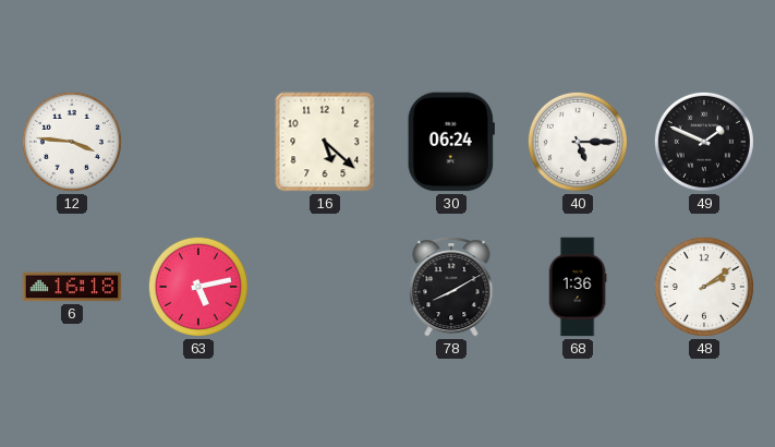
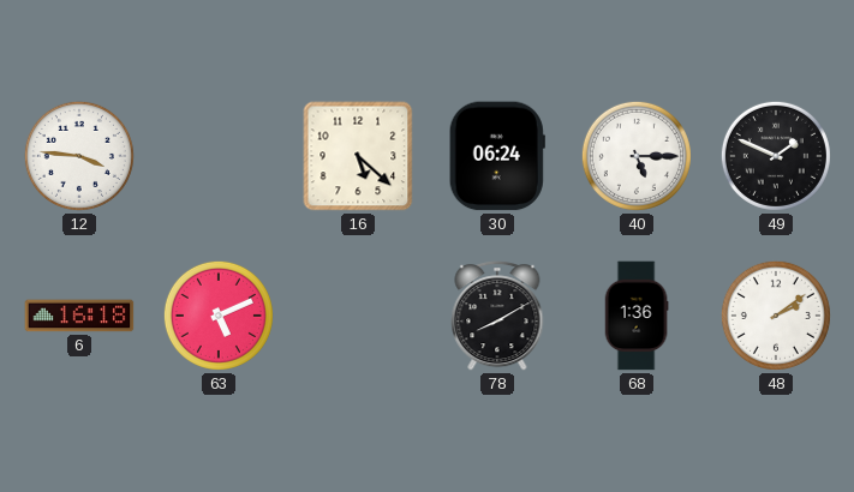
63: 5:13 -> 5:11
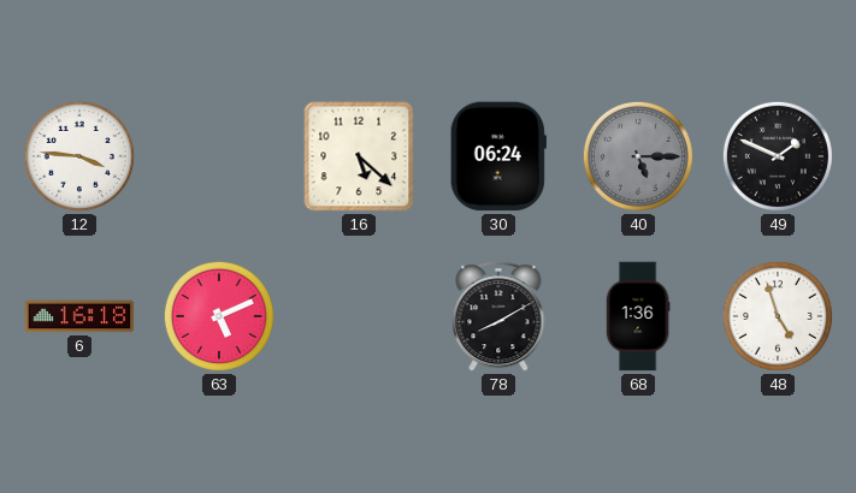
40 dial: white -> grey
48: 2:09 -> 4:57
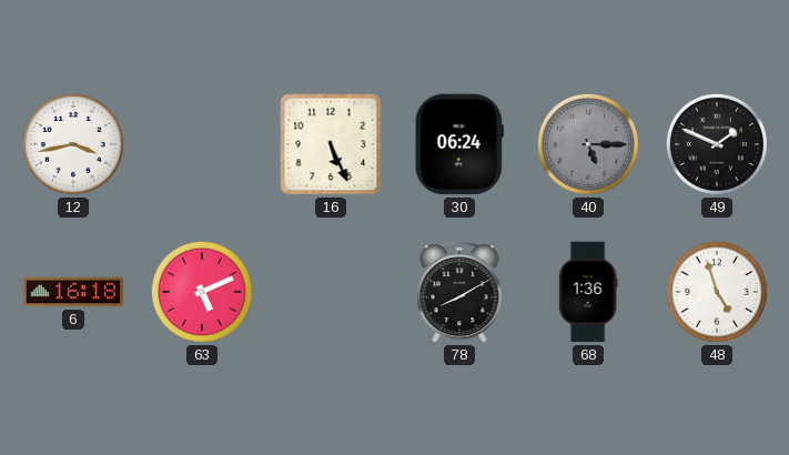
12: 3:46 -> 3:43
16: 5:22 -> 5:26
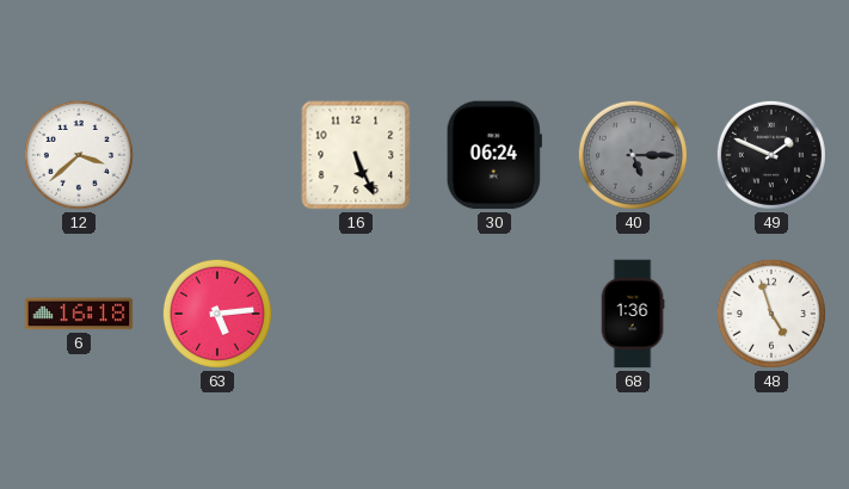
12: 3:43 -> 3:38
63: 5:11 -> 5:14
78: 8:10 -> none
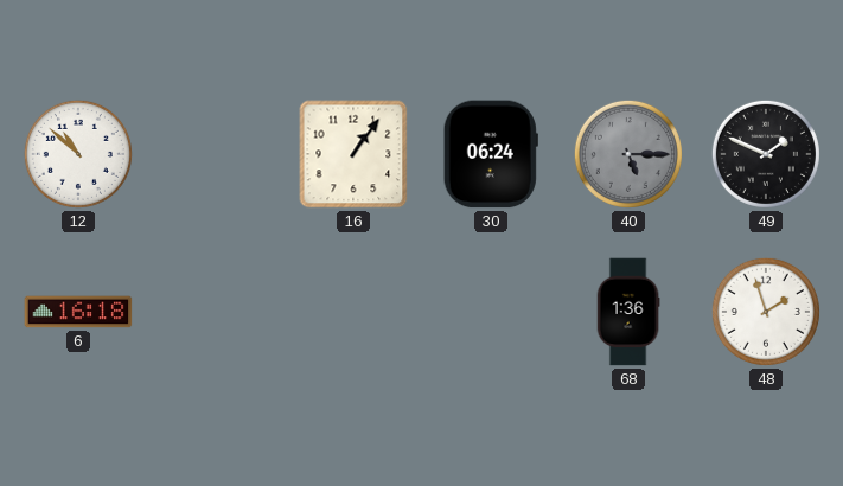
12: 3:38 -> 10:52
16: 5:26 -> 1:06
63: 5:14 -> none
48: 4:57 -> 1:57
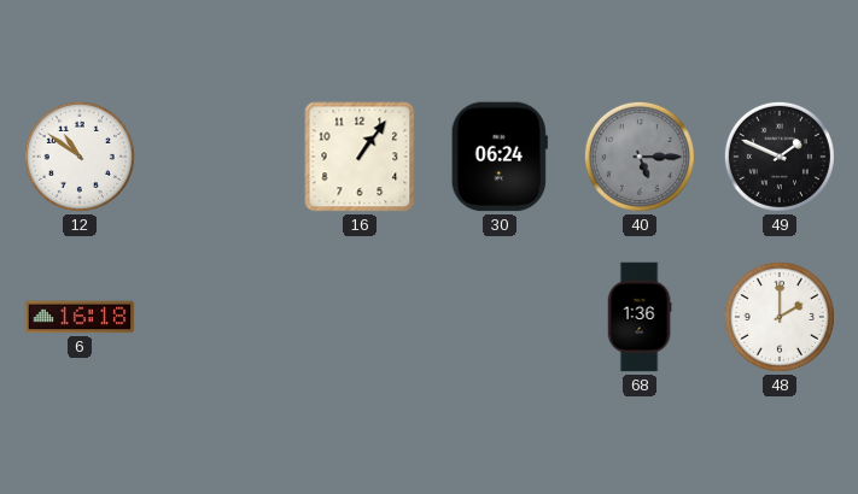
12: 10:52 -> 10:51
48: 1:57 -> 2:00
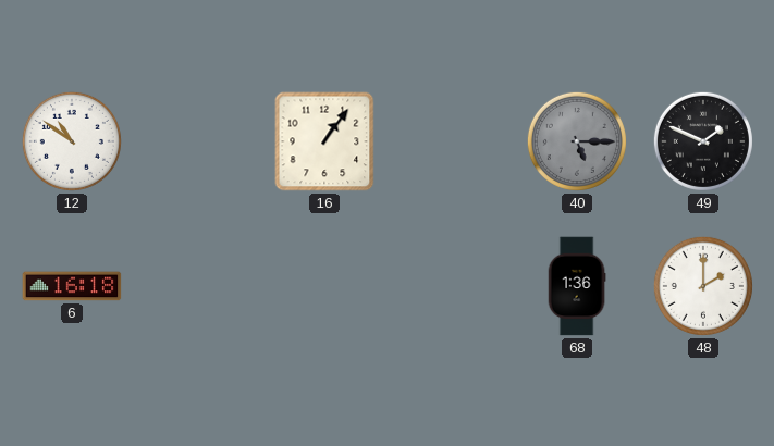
30: 06:24 -> none
